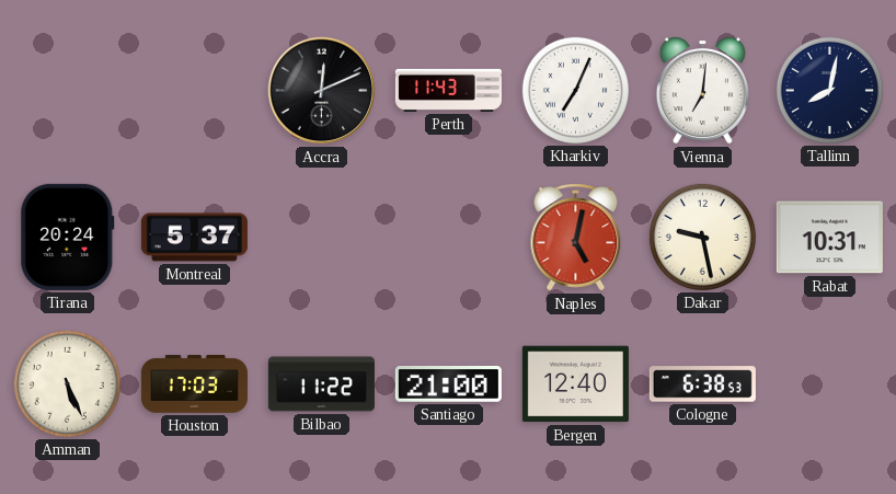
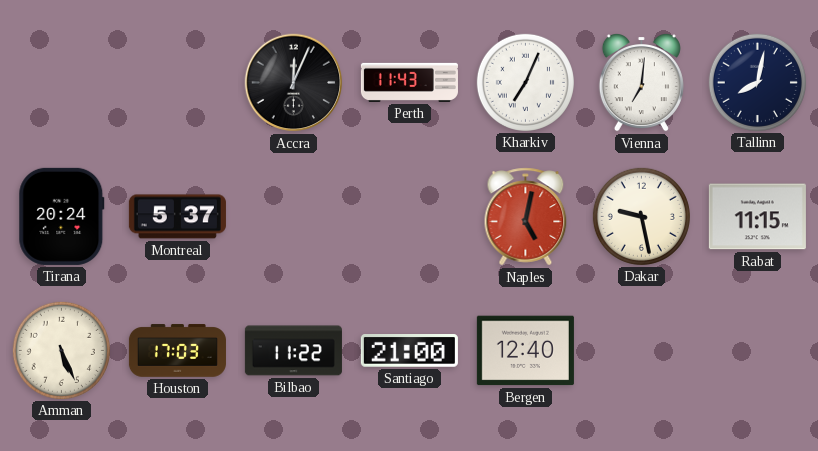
Accra: 12:11 -> 12:04
Rabat: 10:31 -> 11:15
Cologne: 6:38 -> none
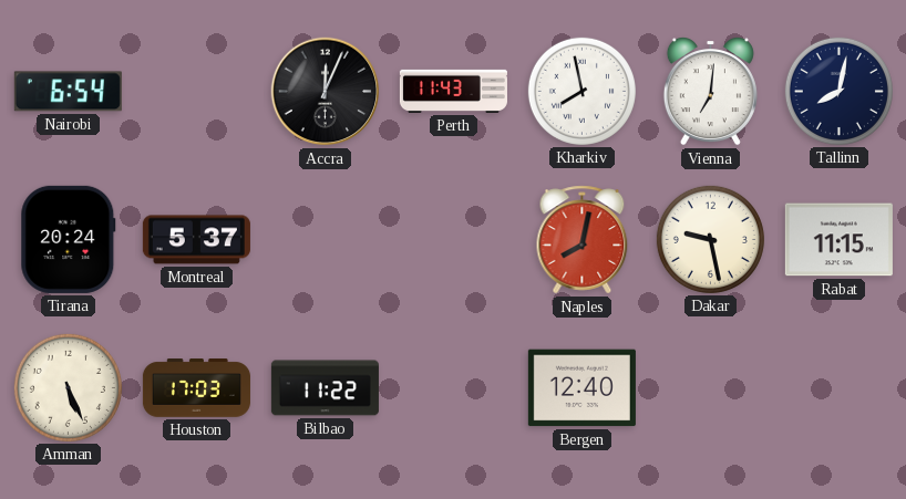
Nairobi: none -> 6:54
Kharkiv: 7:04 -> 7:58
Naples: 5:02 -> 8:02
Santiago: 21:00 -> none
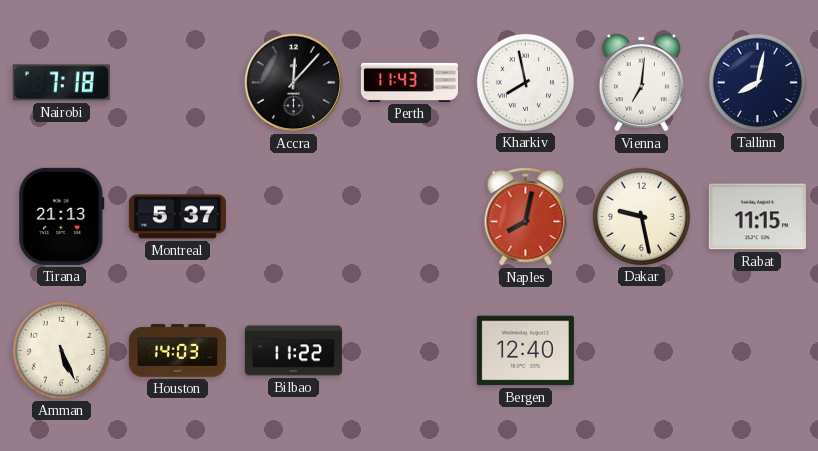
Nairobi: 6:54 -> 7:18
Accra: 12:04 -> 12:07
Tirana: 20:24 -> 21:13
Houston: 17:03 -> 14:03
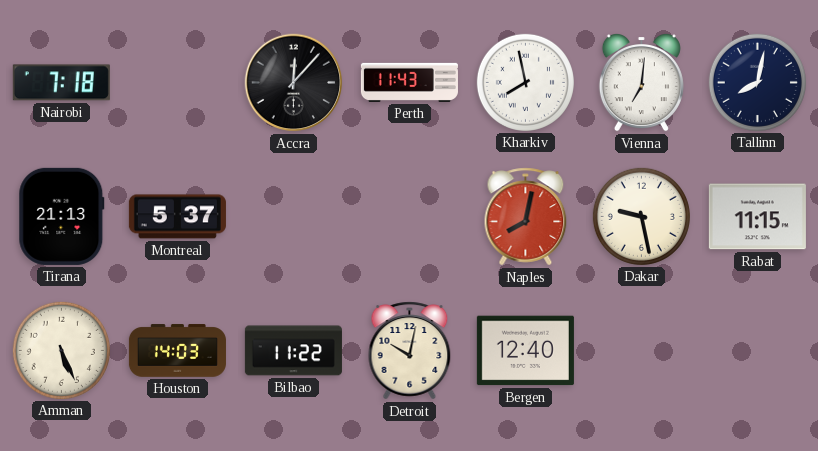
Detroit: none -> 10:02
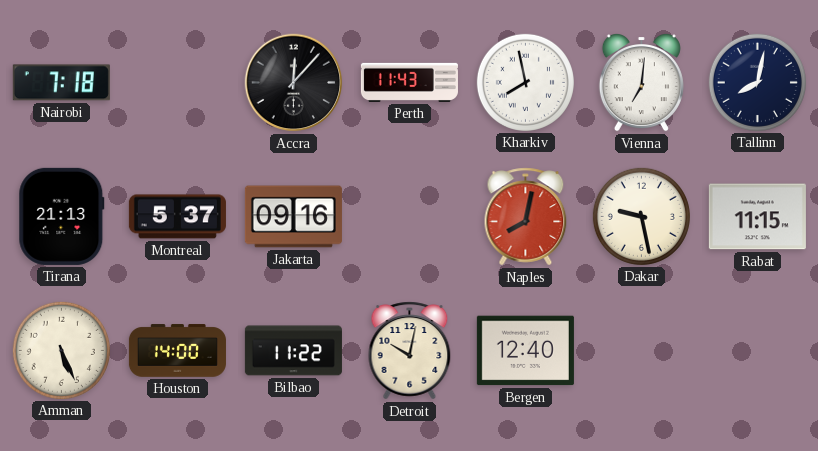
Jakarta: none -> 09:16
Houston: 14:03 -> 14:00
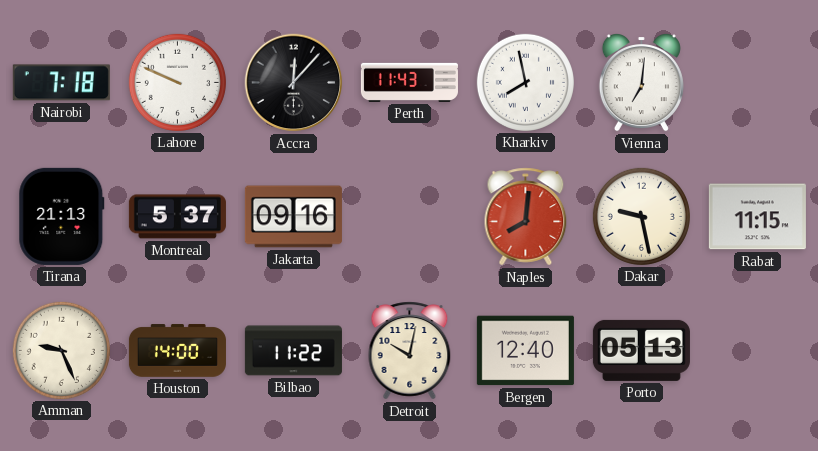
Lahore: none -> 9:49
Tallinn: 8:02 -> none
Naples: 8:02 -> 8:01
Amman: 5:26 -> 9:26
Porto: none -> 05:13
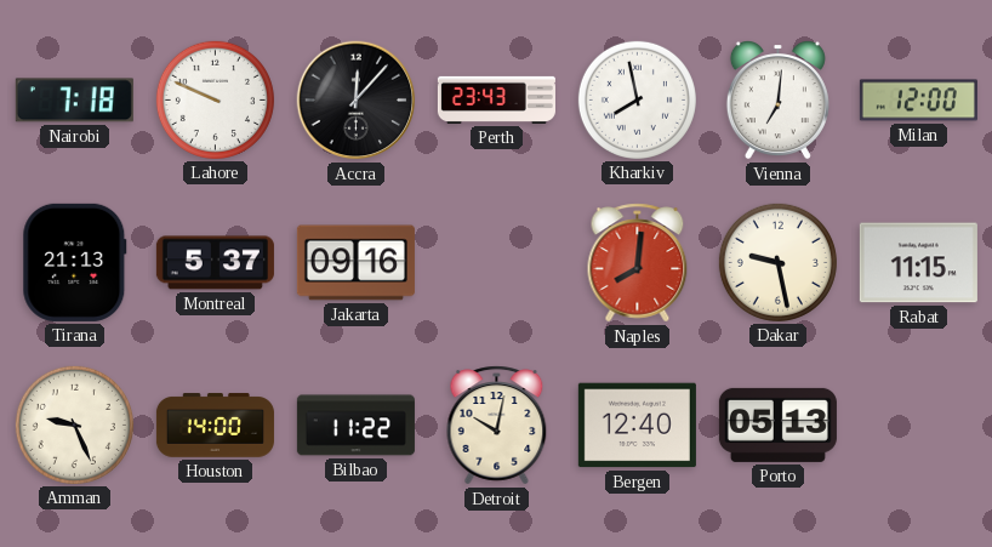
Perth: 11:43 -> 23:43
Milan: none -> 12:00
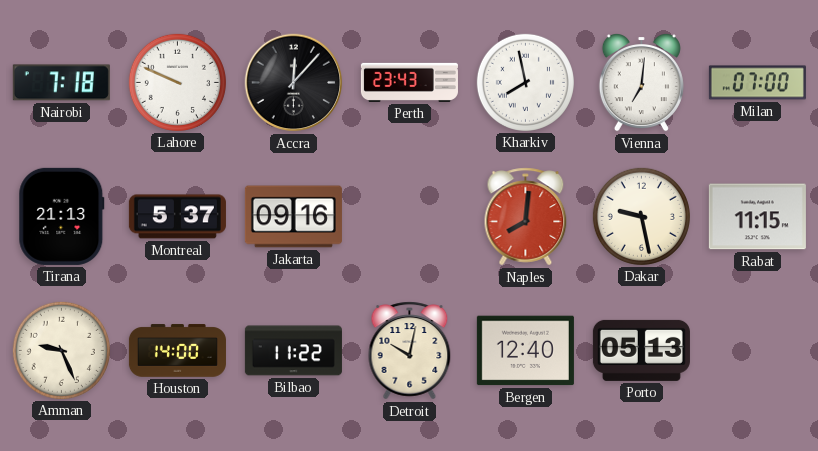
Milan: 12:00 -> 07:00
